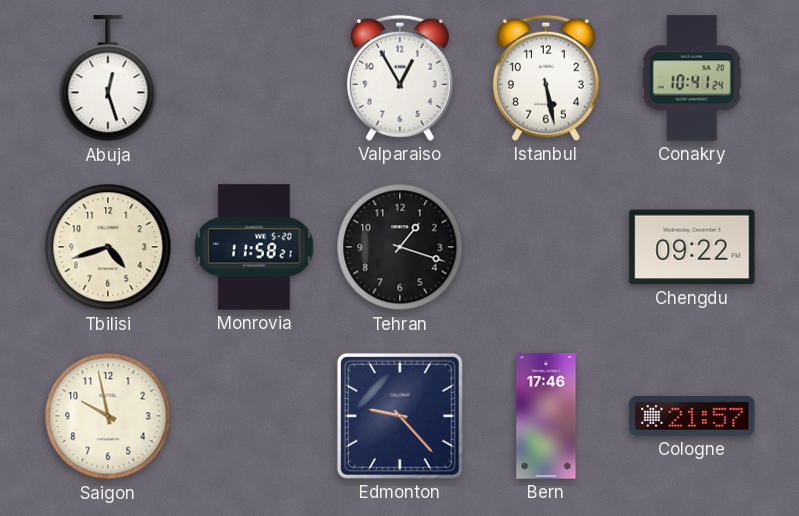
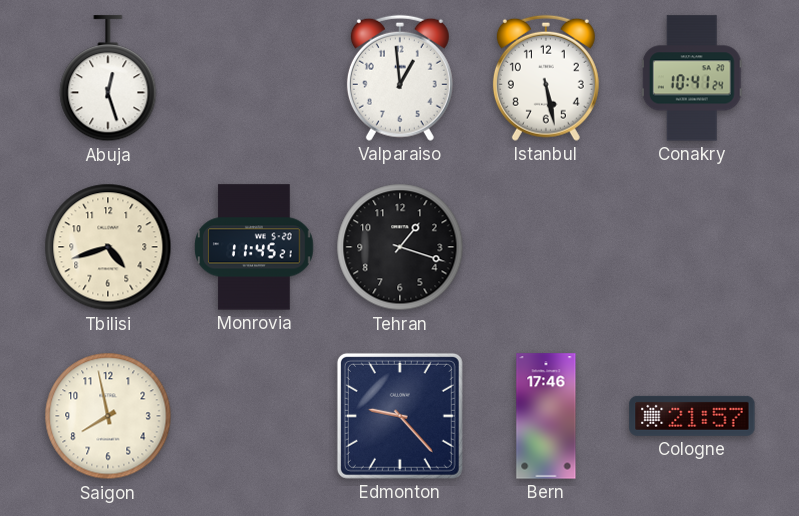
Valparaiso: 12:55 -> 12:59
Monrovia: 11:58 -> 11:45
Chengdu: 09:22 -> none
Saigon: 9:58 -> 7:58
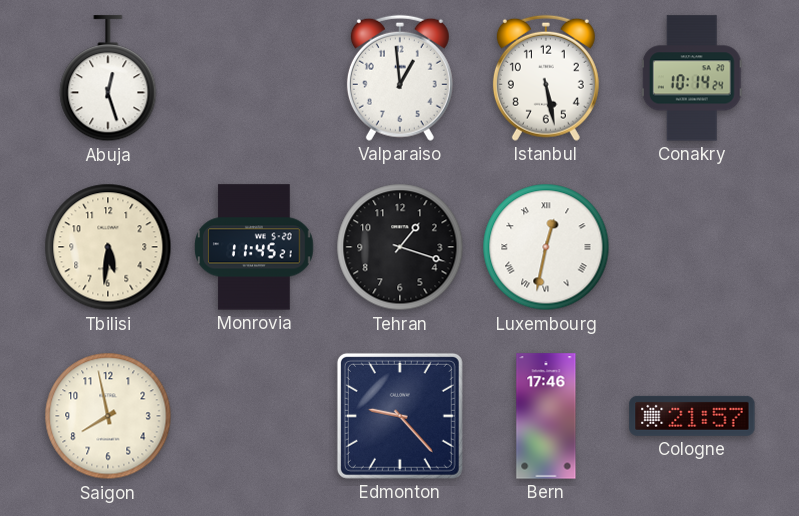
Conakry: 10:41 -> 10:14
Tbilisi: 4:42 -> 5:31
Luxembourg: none -> 12:32
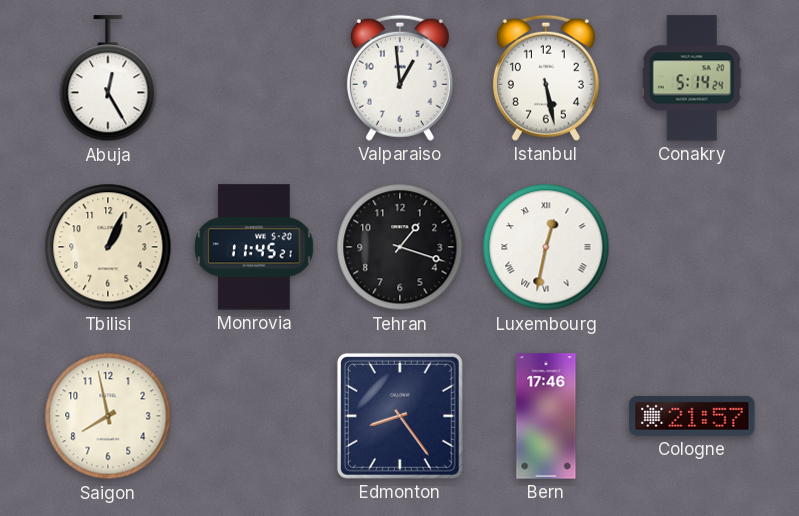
Abuja: 12:27 -> 12:25
Conakry: 10:14 -> 5:14
Tbilisi: 5:31 -> 1:04
Edmonton: 9:23 -> 8:24
